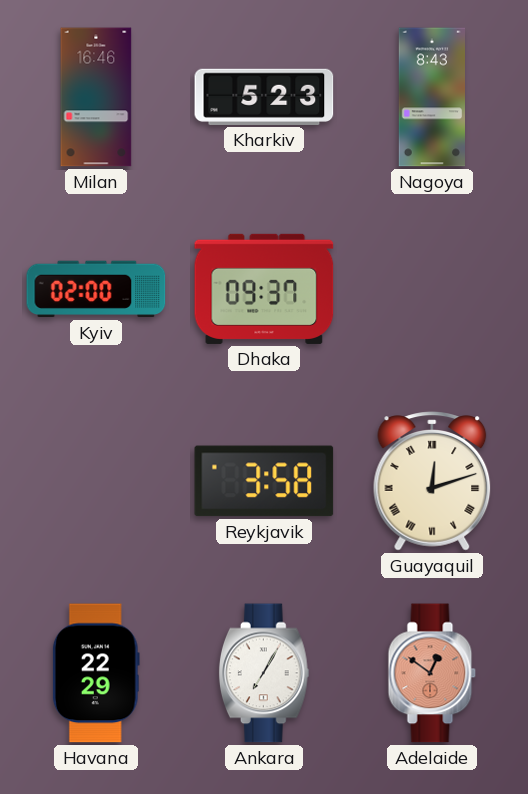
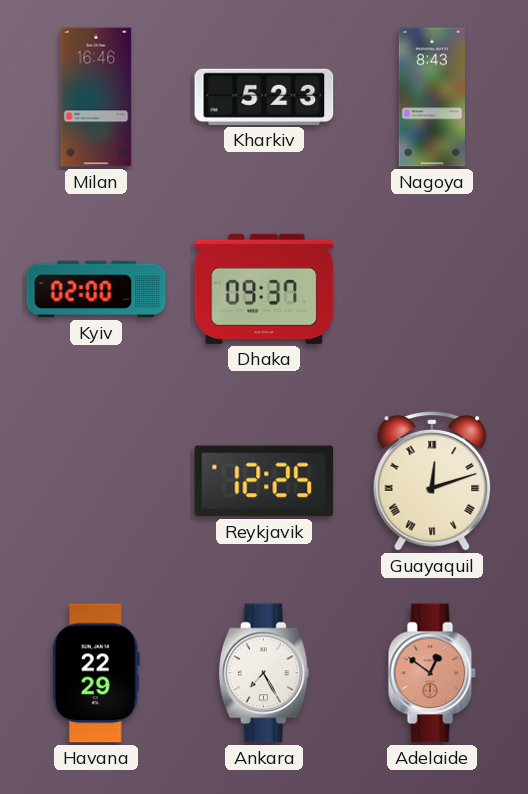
Reykjavik: 3:58 -> 12:25
Ankara: 7:05 -> 7:25
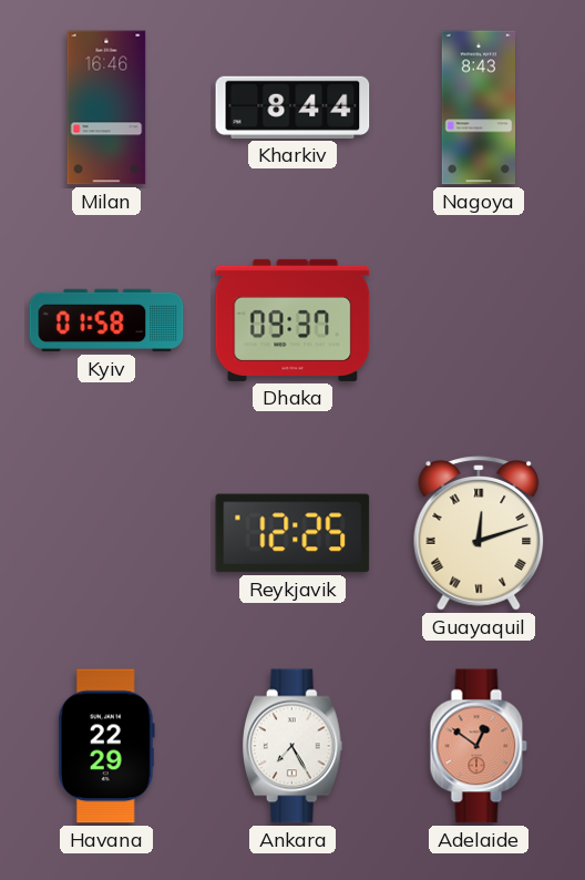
Kharkiv: 5:23 -> 8:44
Kyiv: 02:00 -> 01:58
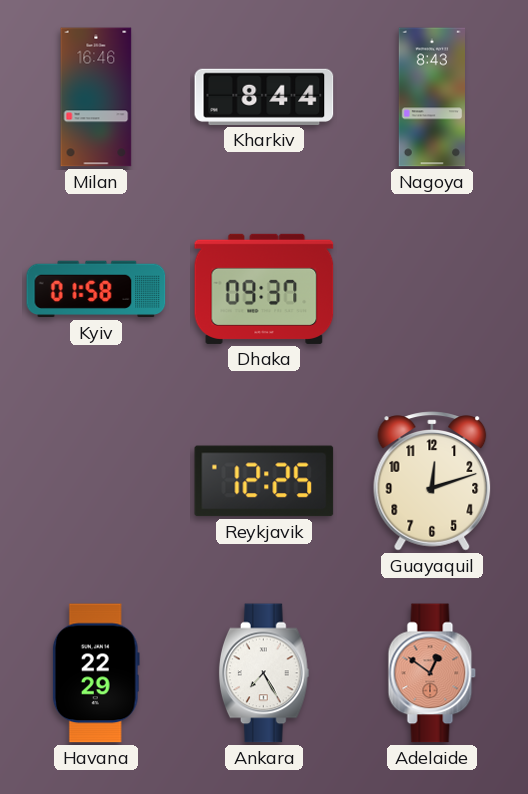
Guayaquil numerals: Roman -> Arabic
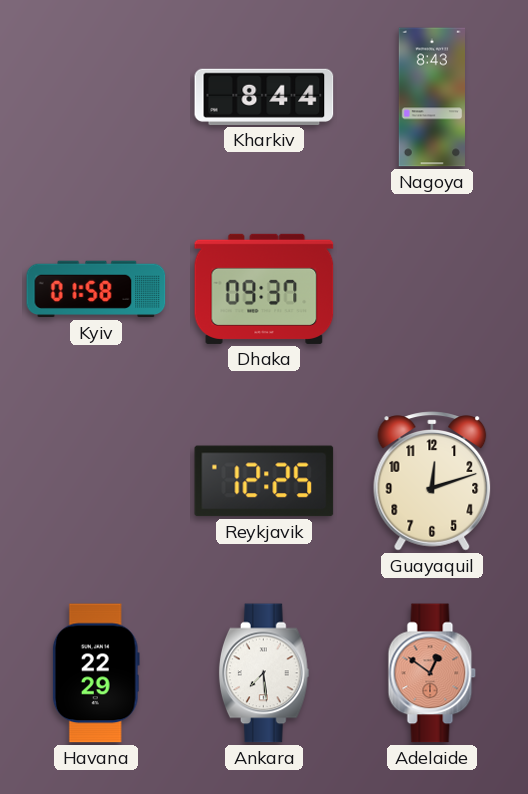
Milan: 16:46 -> none
Ankara: 7:25 -> 7:29
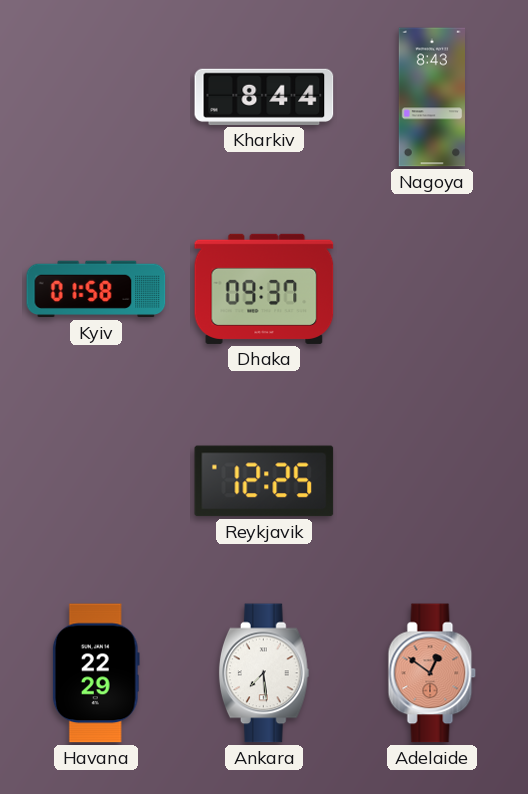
Guayaquil: 12:12 -> none
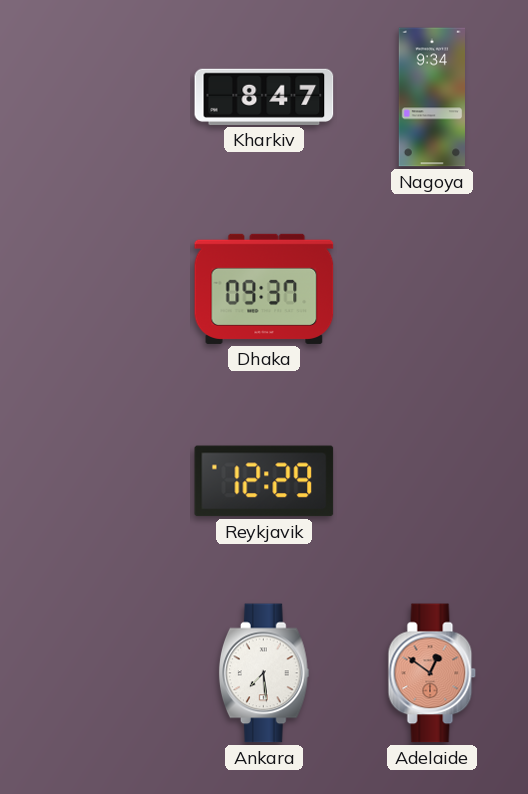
Kharkiv: 8:44 -> 8:47
Nagoya: 8:43 -> 9:34
Kyiv: 01:58 -> none
Reykjavik: 12:25 -> 12:29
Havana: 22:29 -> none
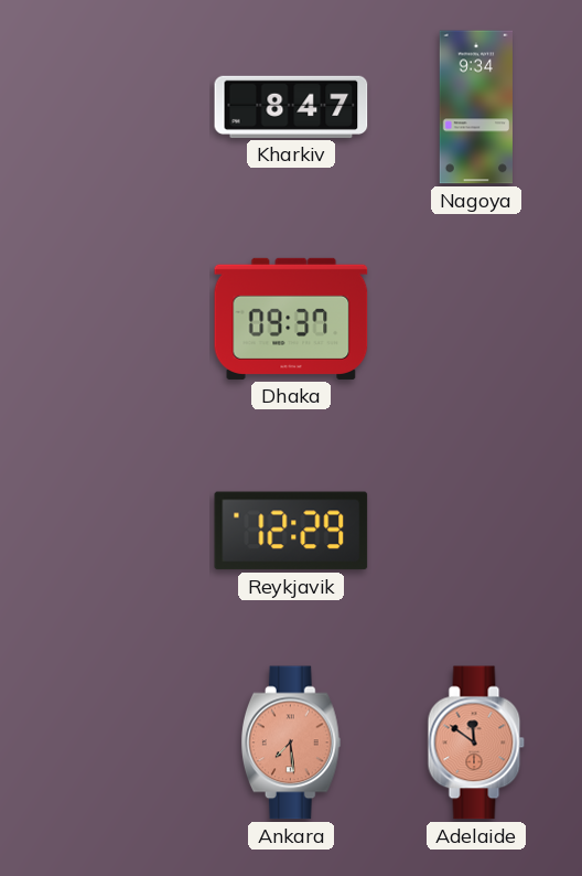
Ankara dial: white -> salmon
Adelaide: 12:51 -> 11:51
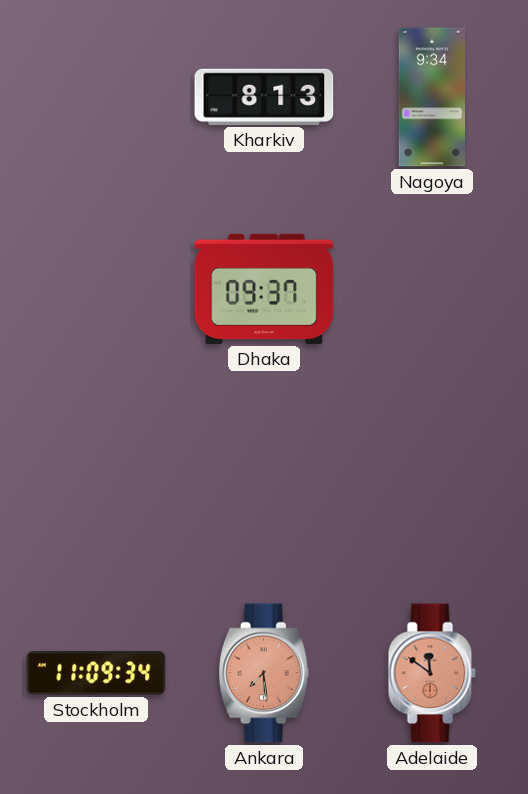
Kharkiv: 8:47 -> 8:13
Reykjavik: 12:29 -> none
Stockholm: none -> 11:09
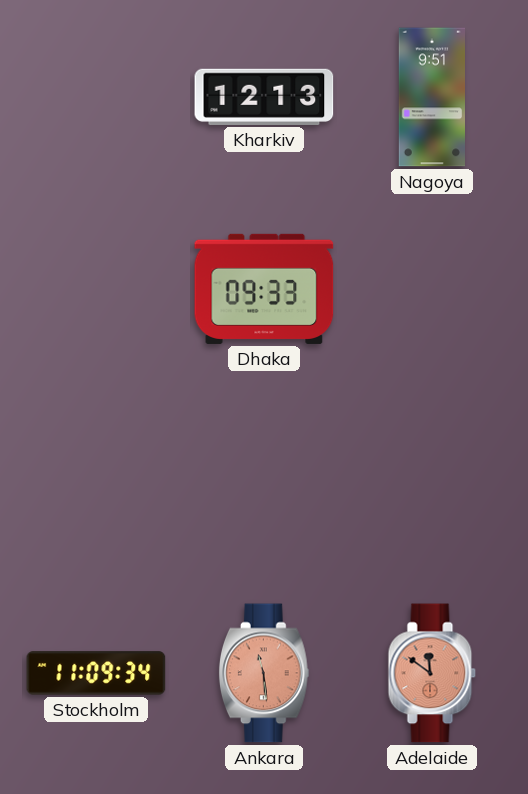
Kharkiv: 8:13 -> 12:13
Nagoya: 9:34 -> 9:51
Dhaka: 09:37 -> 09:33
Ankara: 7:29 -> 11:29
